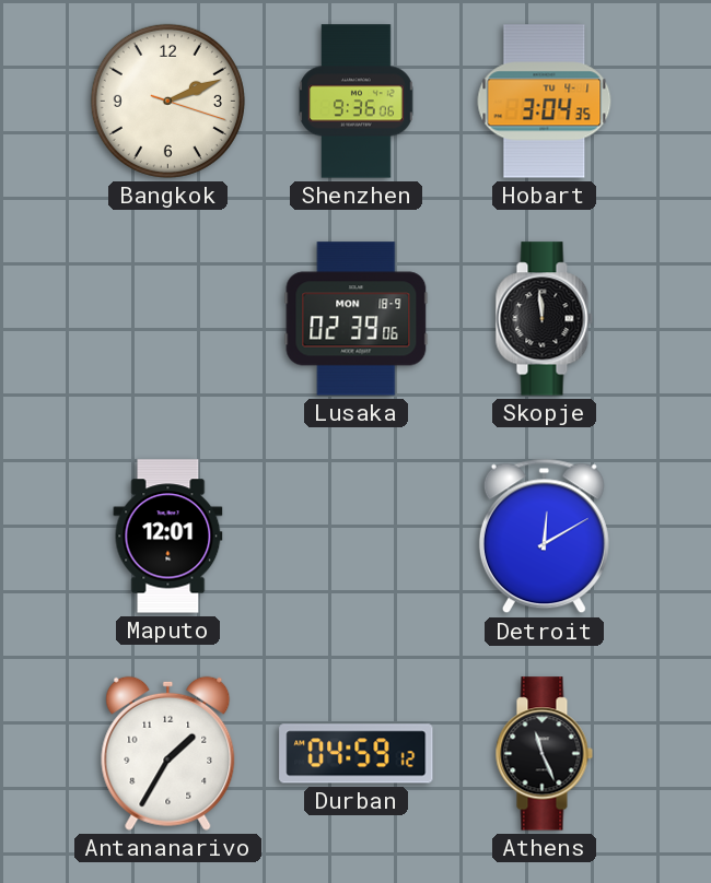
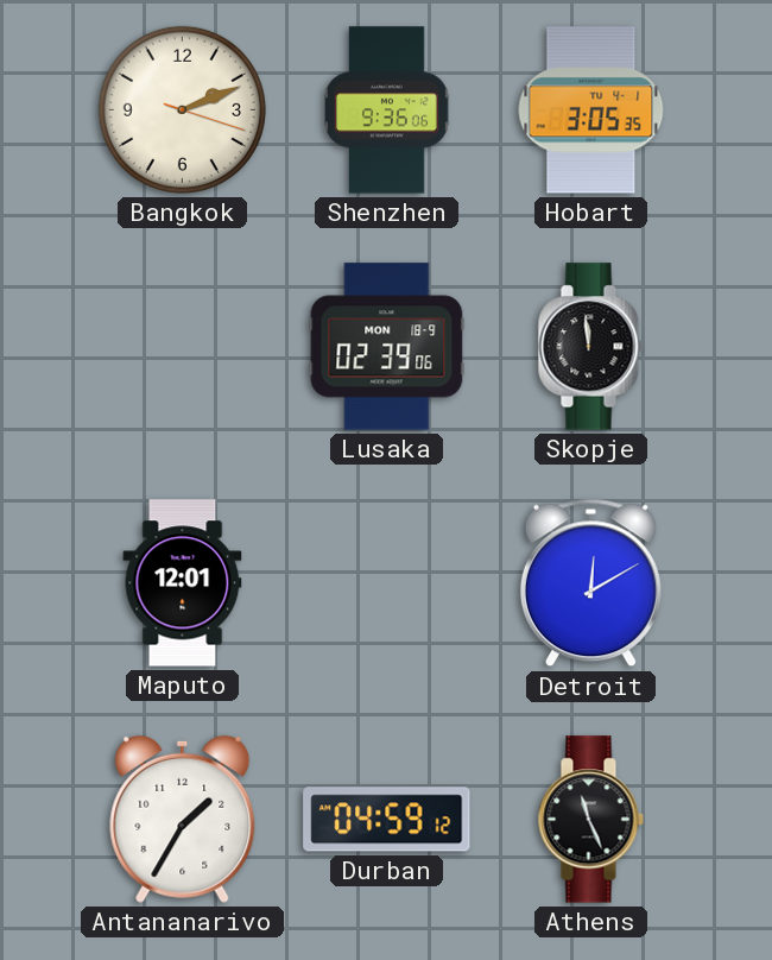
Hobart: 3:04 -> 3:05
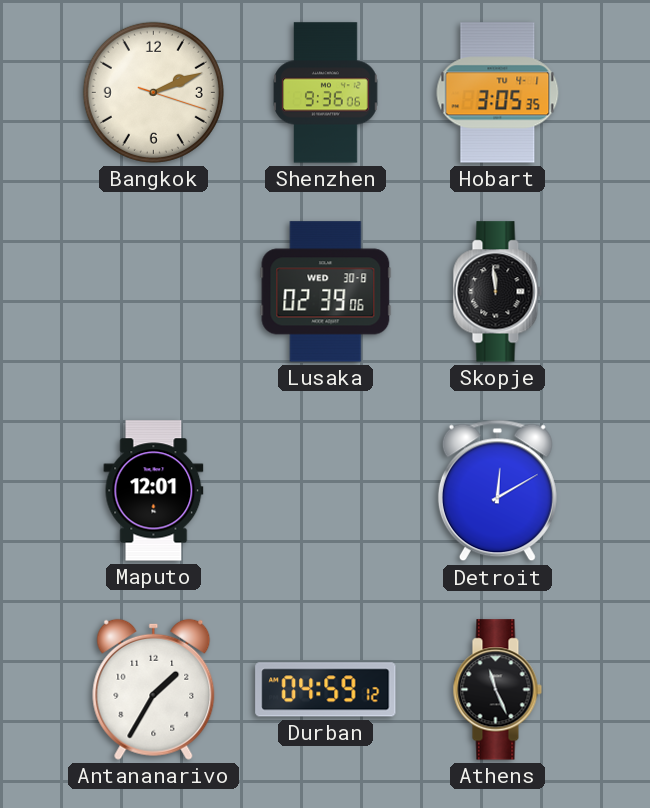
Lusaka date: MON 18-9 -> WED 30-8
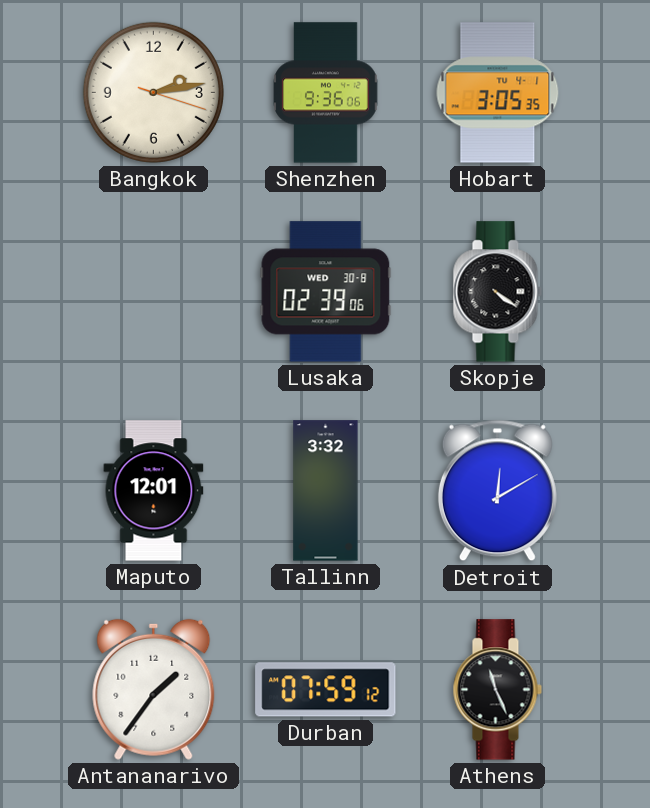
Bangkok: 2:11 -> 2:13
Skopje: 11:59 -> 4:21
Tallinn: none -> 3:32
Antananarivo: 1:35 -> 1:36
Durban: 04:59 -> 07:59
